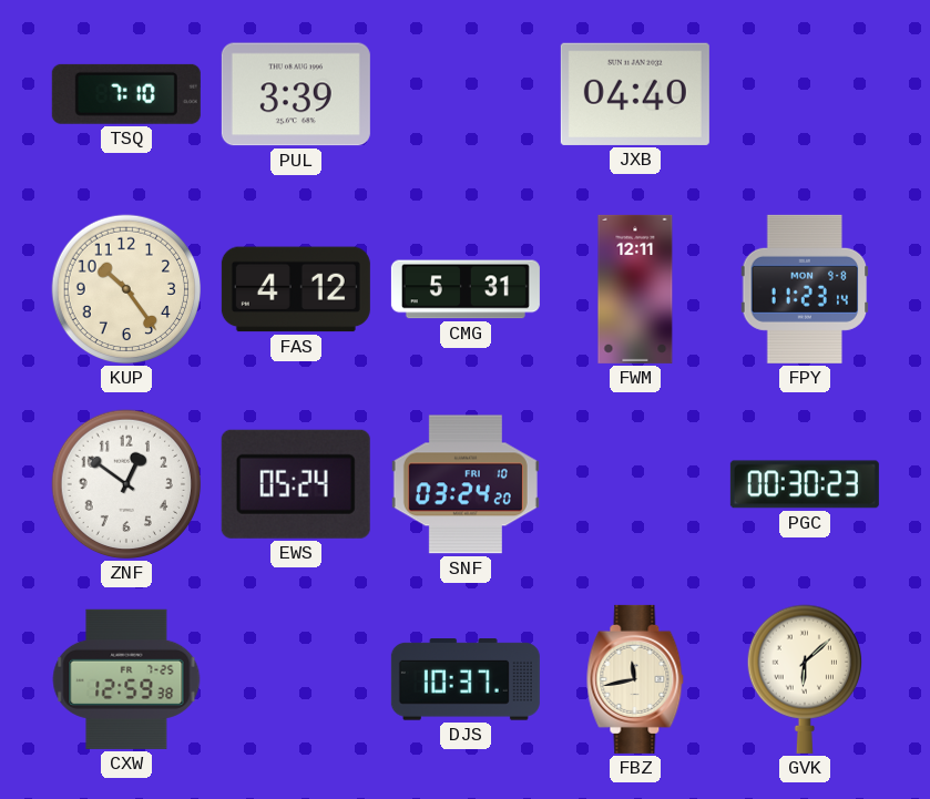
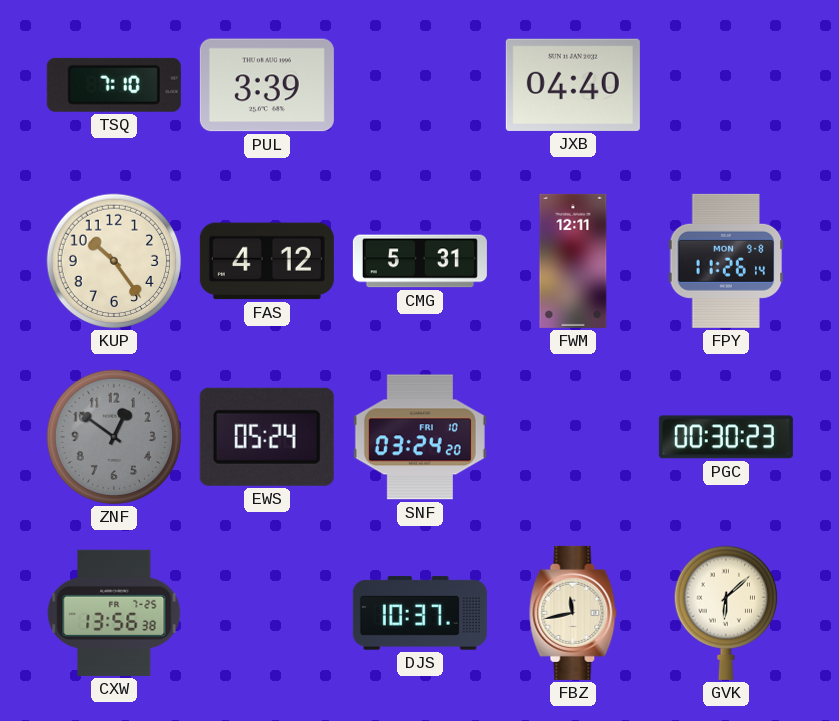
FPY: 11:23 -> 11:26
ZNF dial: white -> grey
CXW: 12:59 -> 13:56
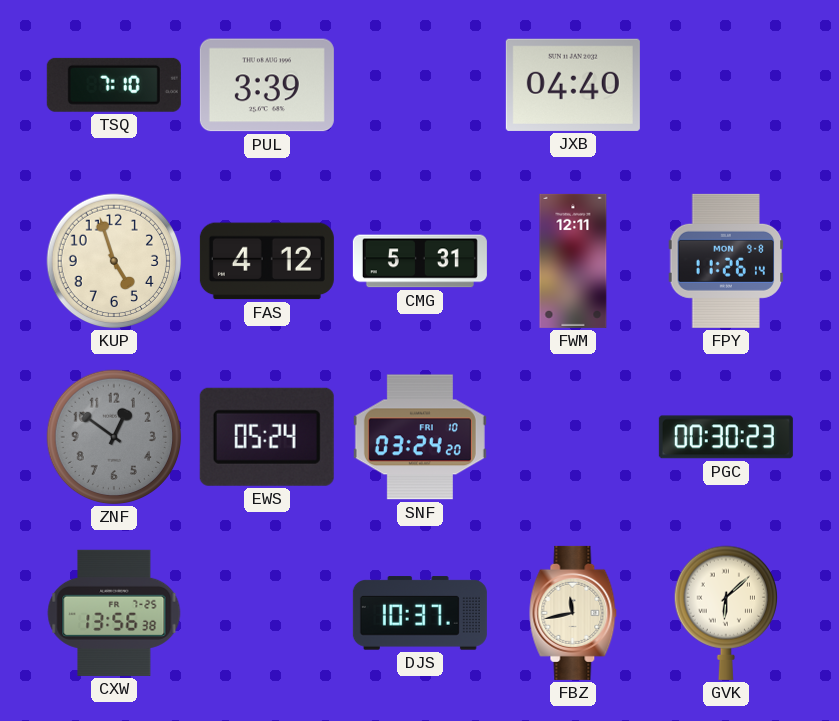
KUP: 10:24 -> 4:57
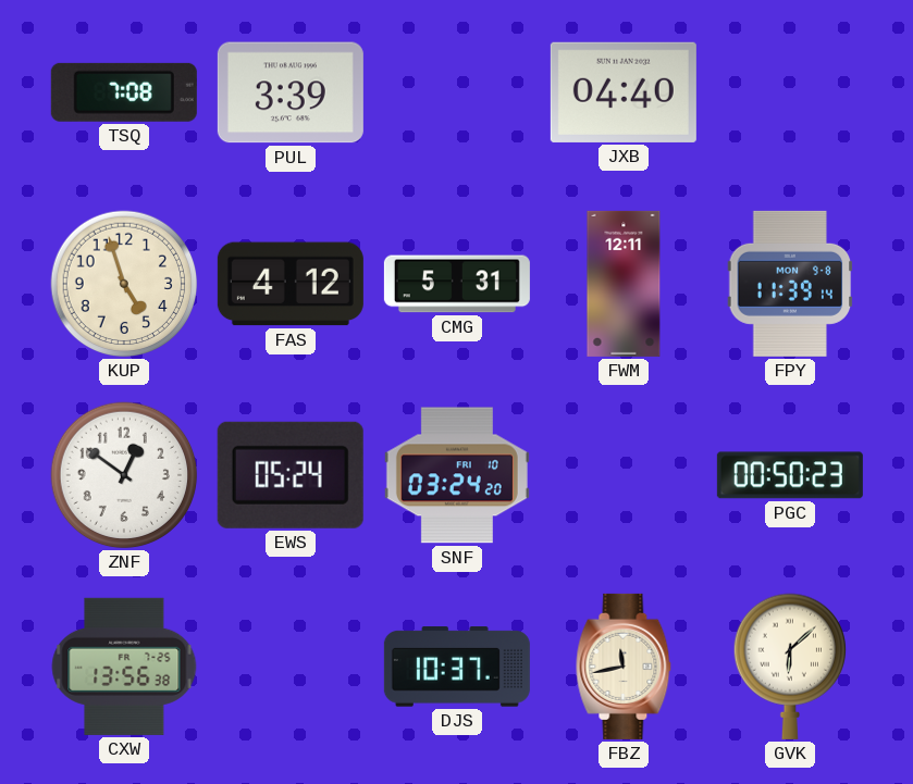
TSQ: 7:10 -> 7:08
FPY: 11:26 -> 11:39
ZNF dial: grey -> white
PGC: 00:30 -> 00:50
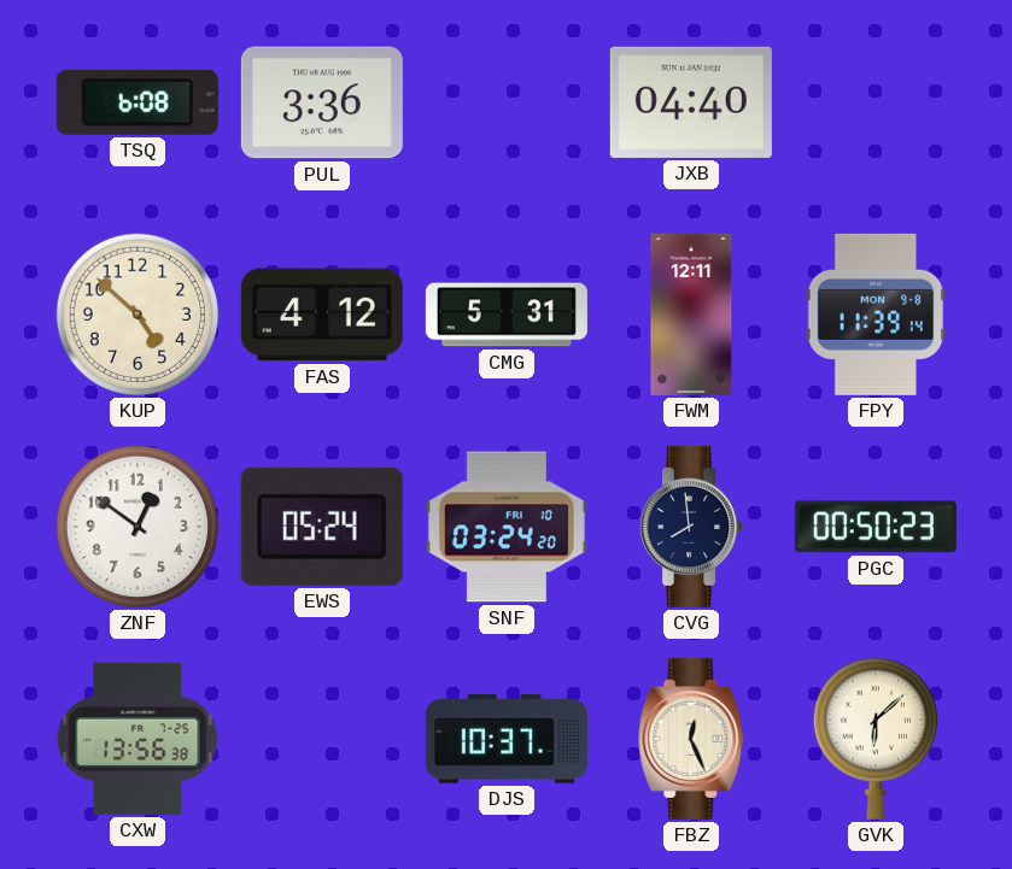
TSQ: 7:08 -> 6:08
PUL: 3:39 -> 3:36
KUP: 4:57 -> 4:52
CVG: none -> 7:59
FBZ: 11:43 -> 12:26
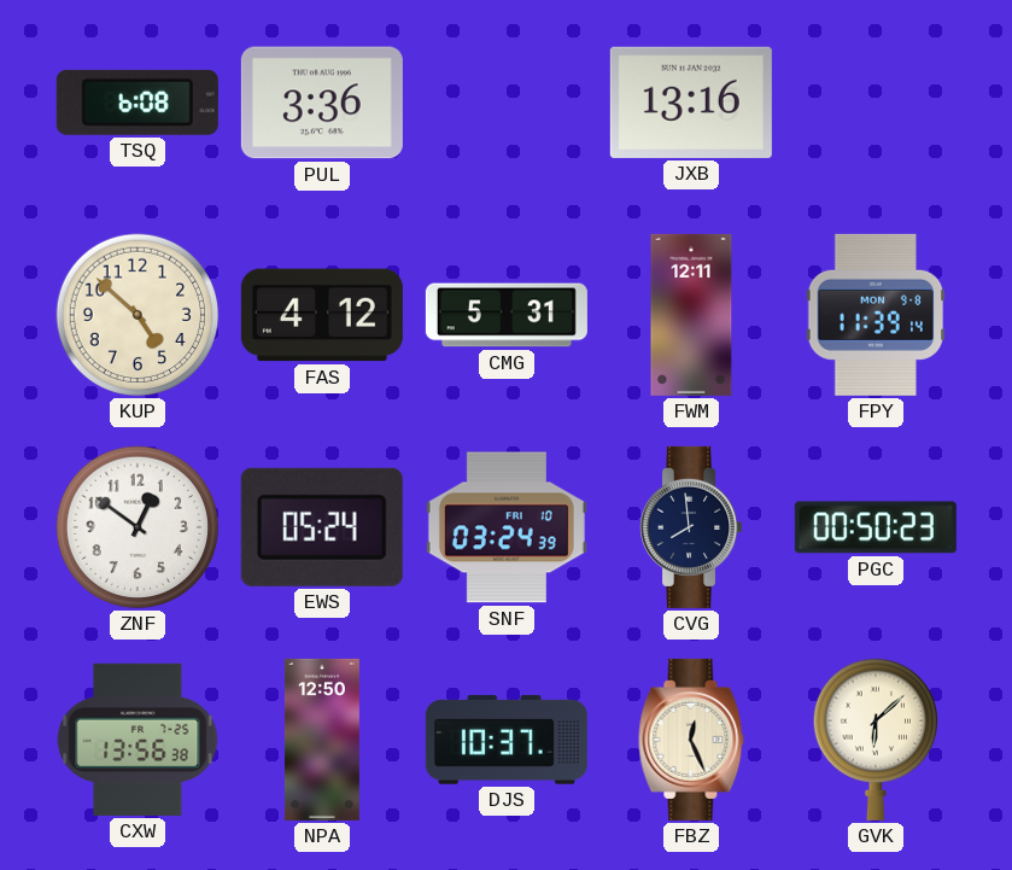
JXB: 04:40 -> 13:16
SNF: 03:24:20 -> 03:24:39
NPA: none -> 12:50
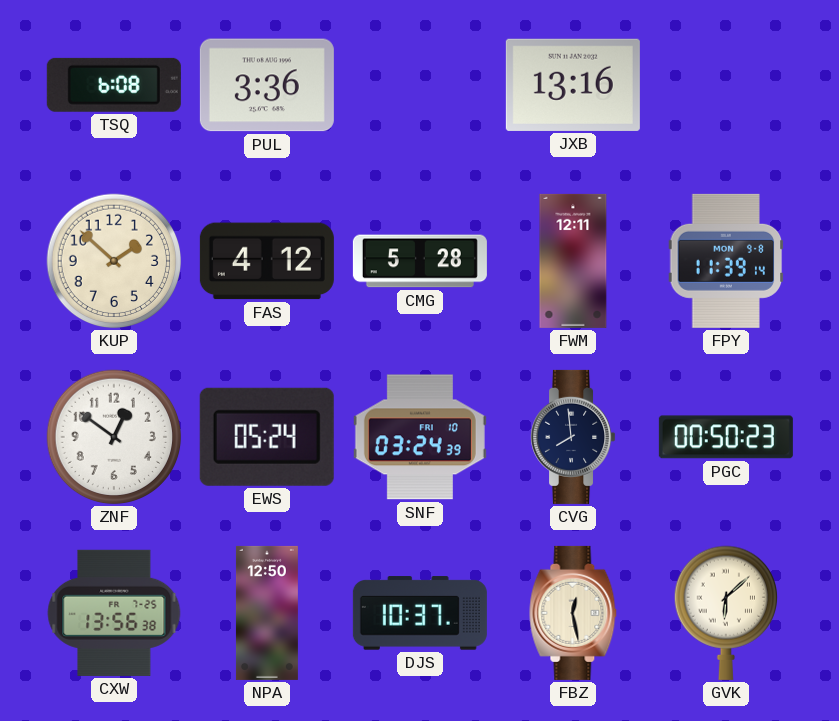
KUP: 4:52 -> 1:52
CMG: 5:31 -> 5:28
FBZ: 12:26 -> 12:28
